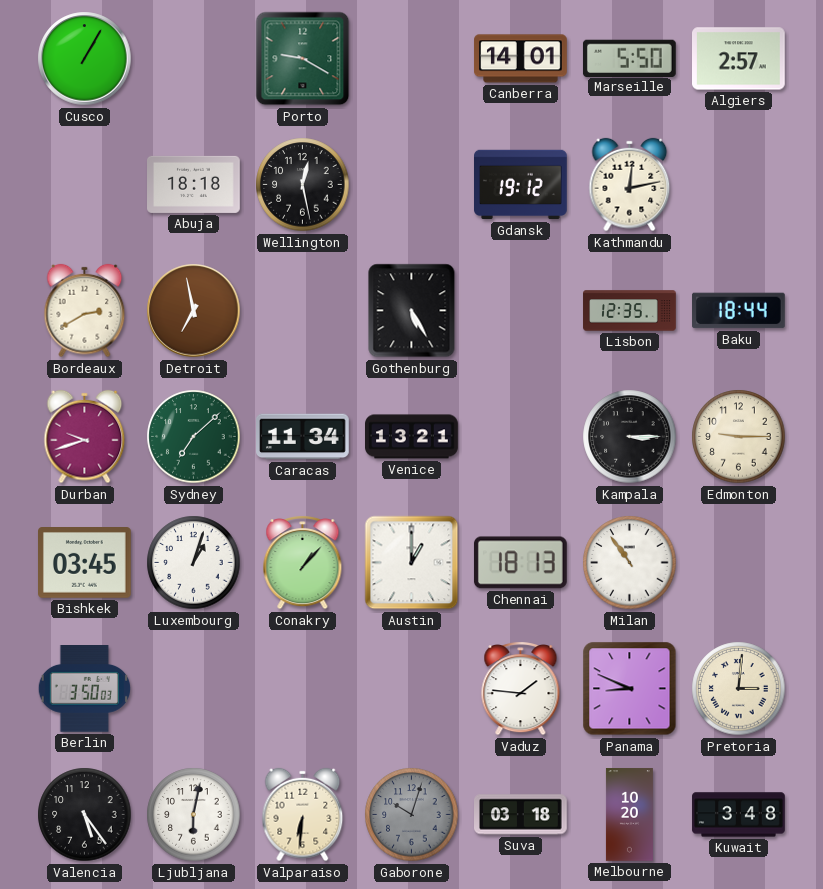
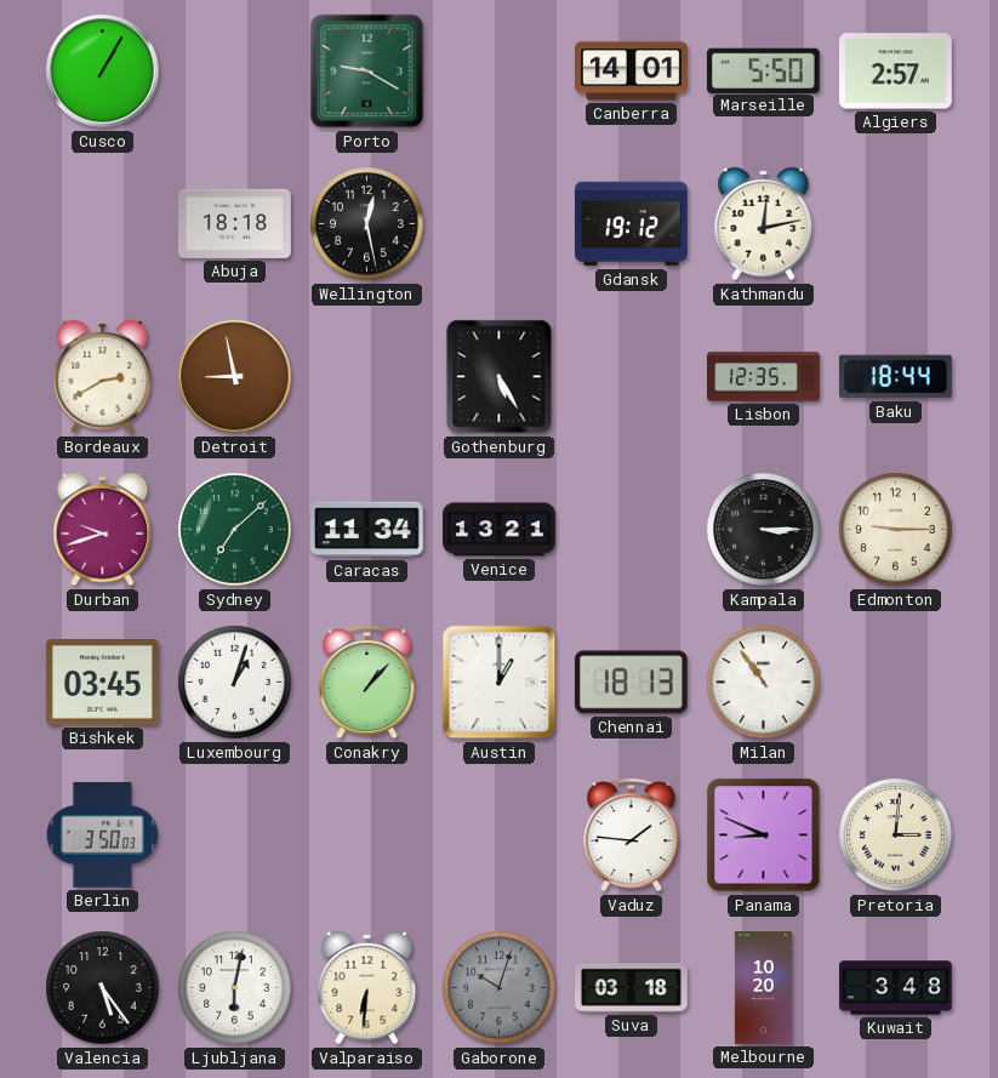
Detroit: 6:58 -> 8:58
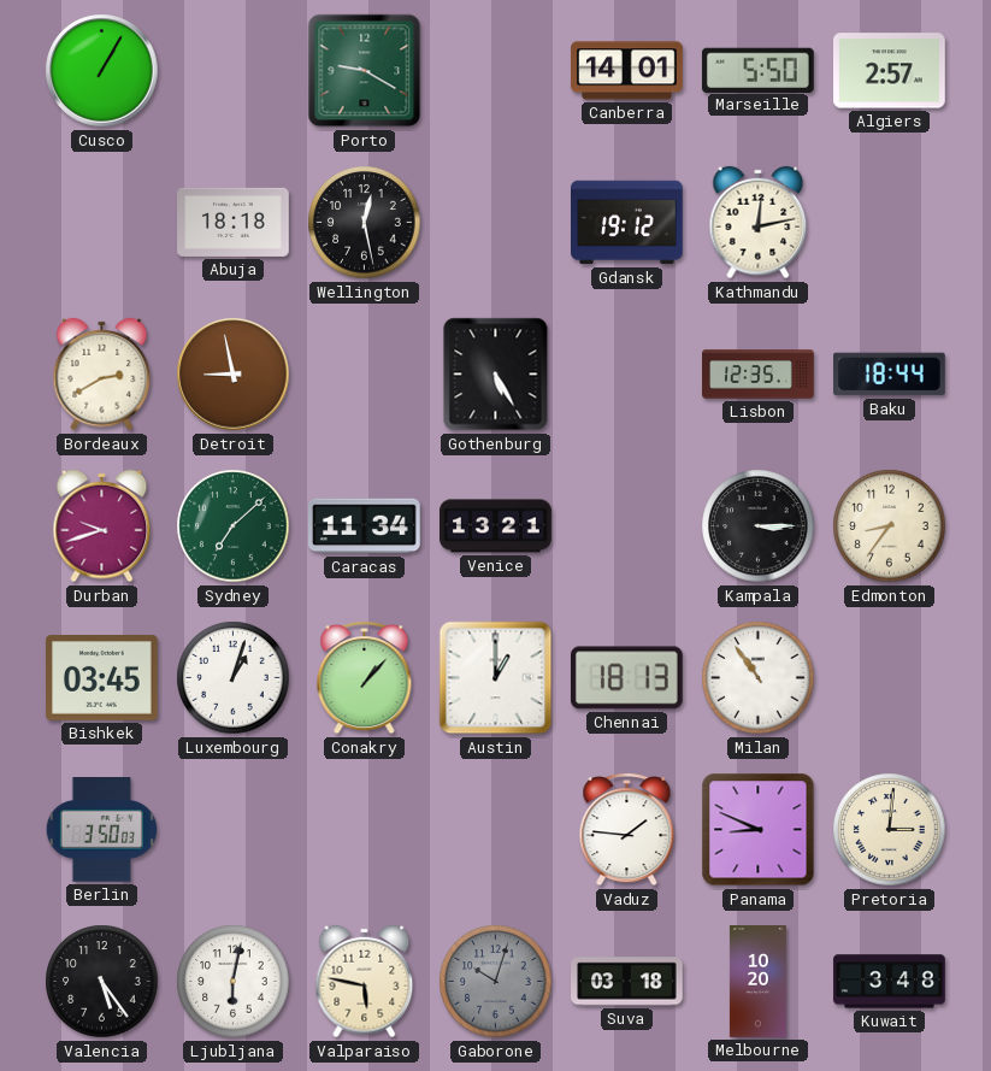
Edmonton: 9:15 -> 8:36
Valparaiso: 6:31 -> 5:47
